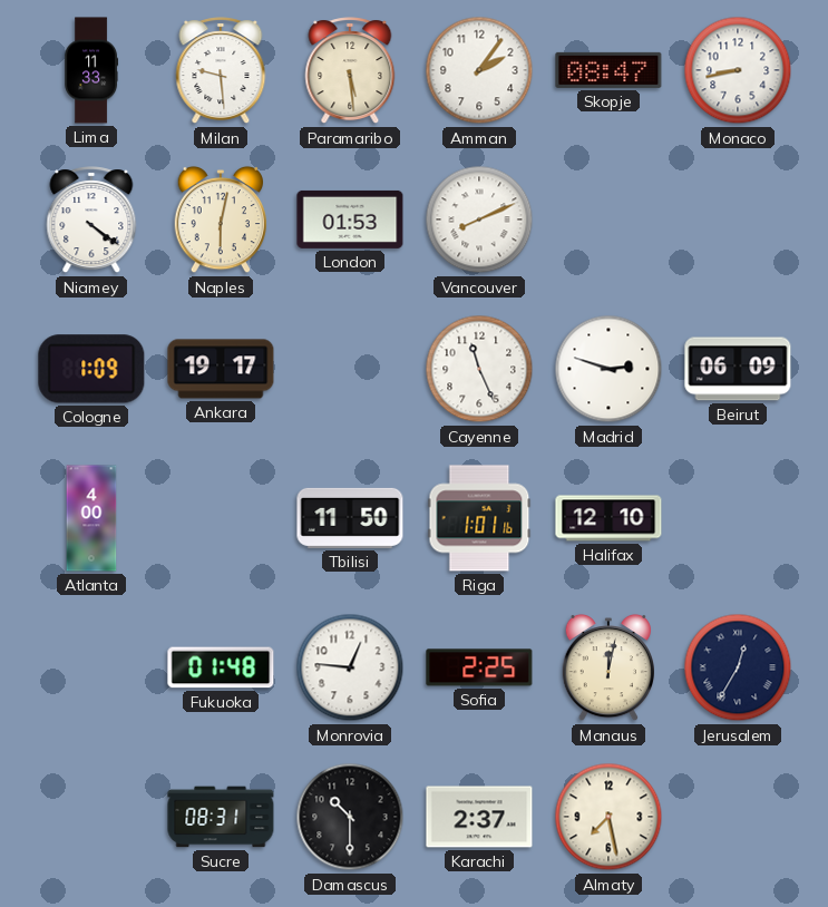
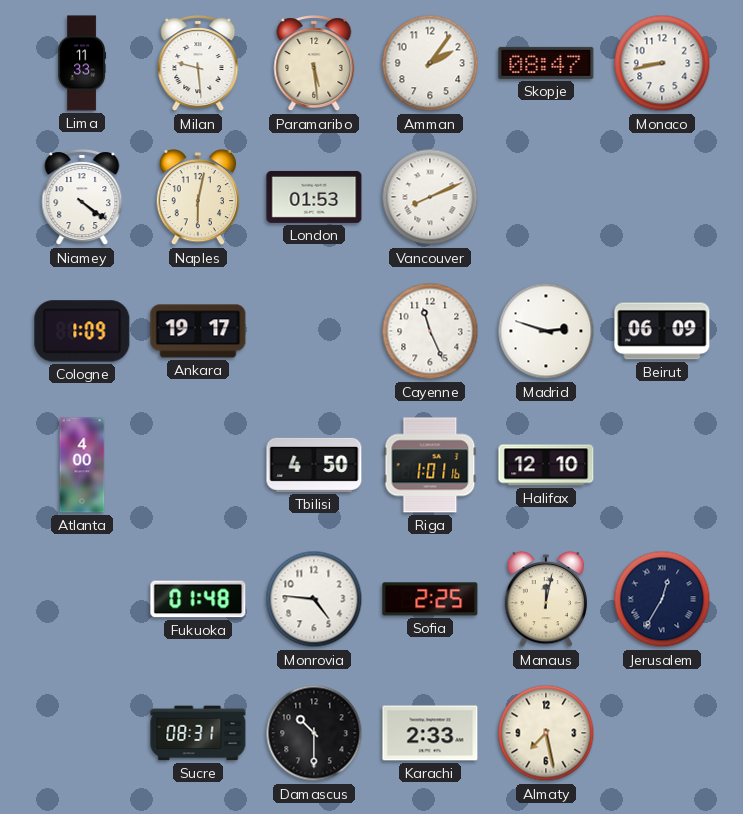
Tbilisi: 11:50 -> 4:50
Monrovia: 12:46 -> 4:46
Karachi: 2:37 -> 2:33
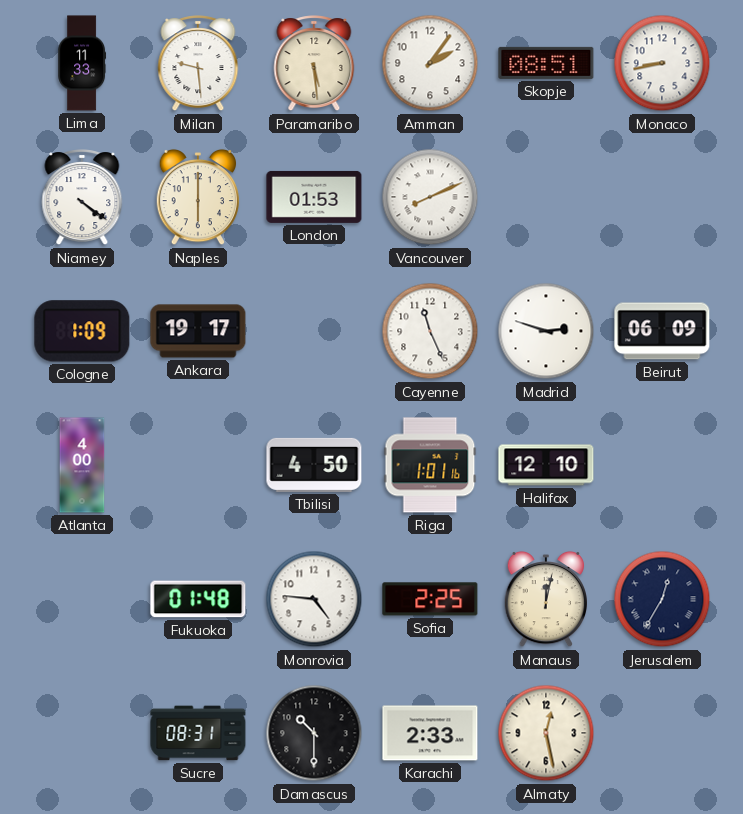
Skopje: 08:47 -> 08:51
Naples: 6:02 -> 6:00
Almaty: 7:28 -> 12:28
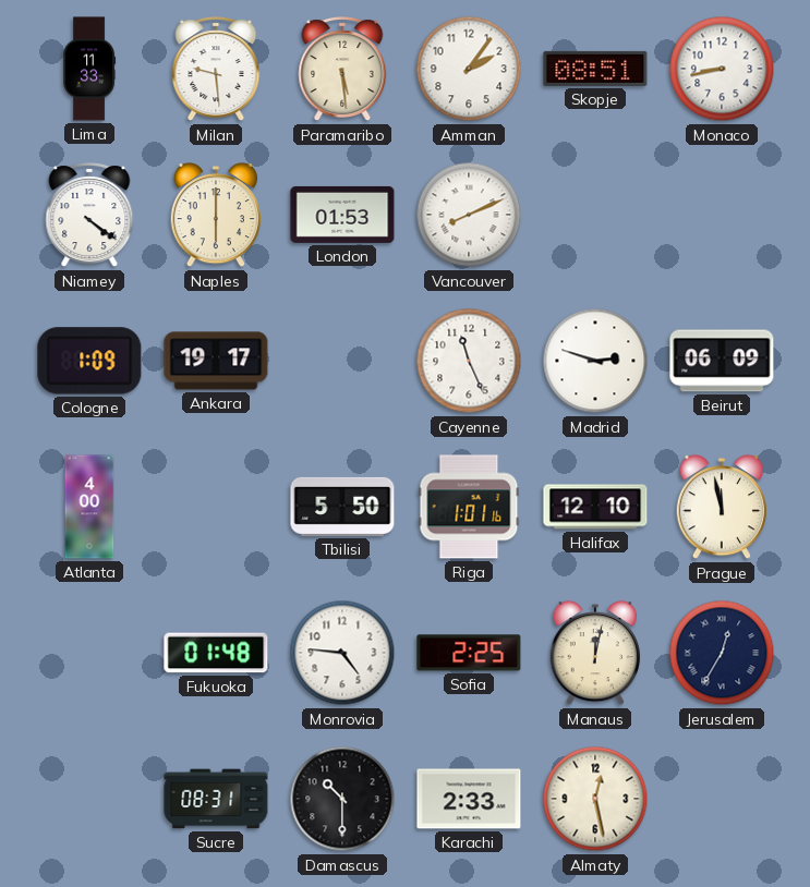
Tbilisi: 4:50 -> 5:50
Prague: none -> 11:58
